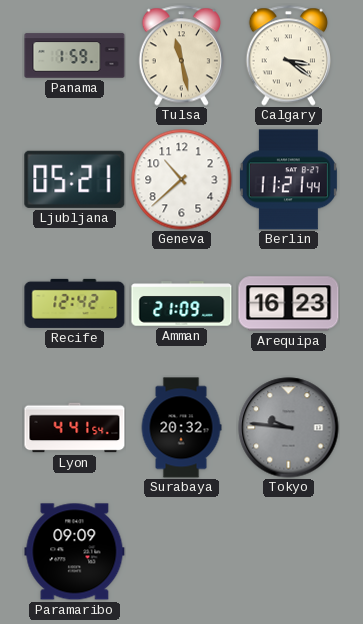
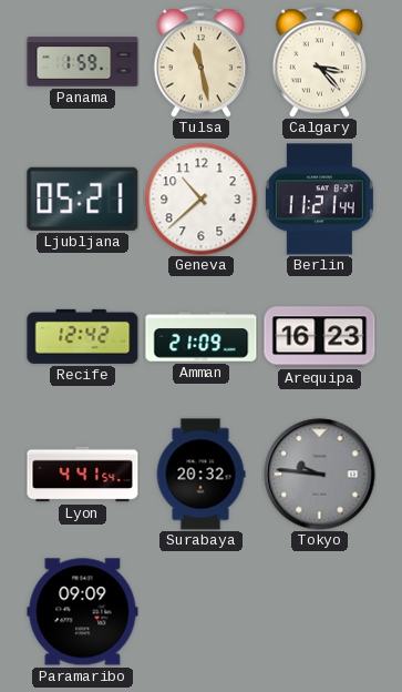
Calgary: 3:21 -> 3:23
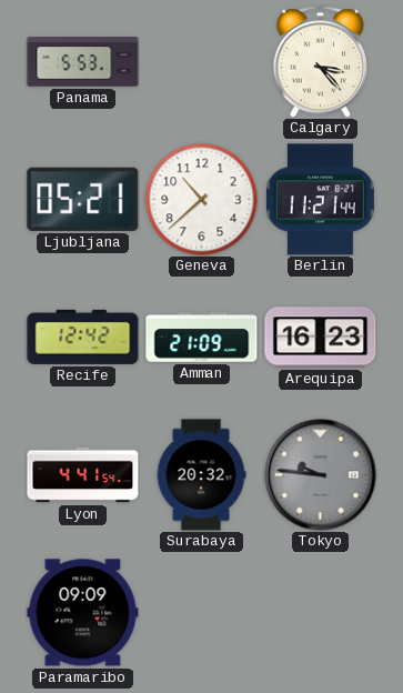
Panama: 1:59 -> 5:53
Tulsa: 11:28 -> none
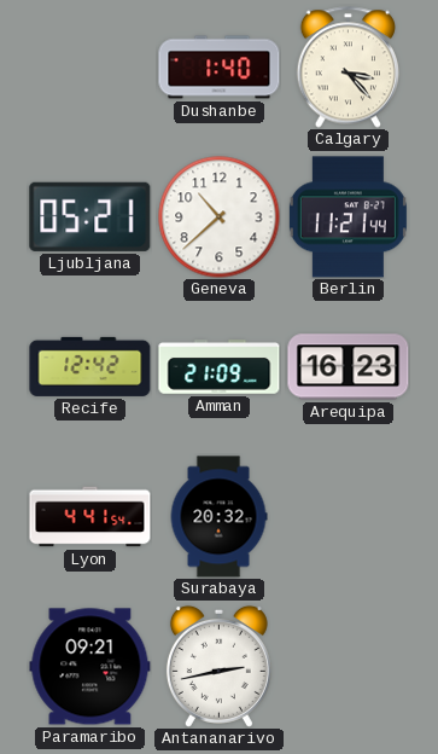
Panama: 5:53 -> none
Dushanbe: none -> 1:40
Tokyo: 9:46 -> none
Paramaribo: 09:09 -> 09:21
Antananarivo: none -> 2:43
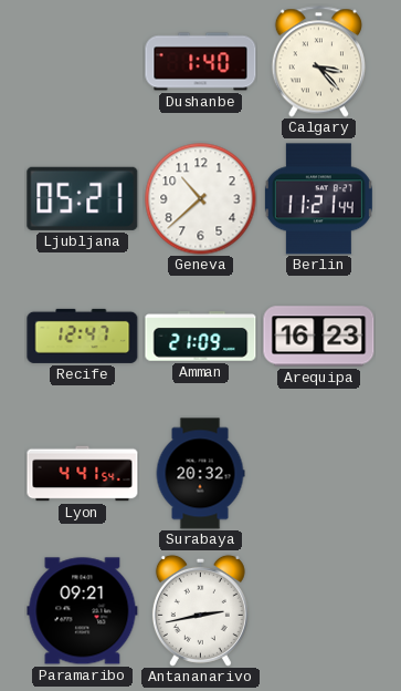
Recife: 12:42 -> 12:47
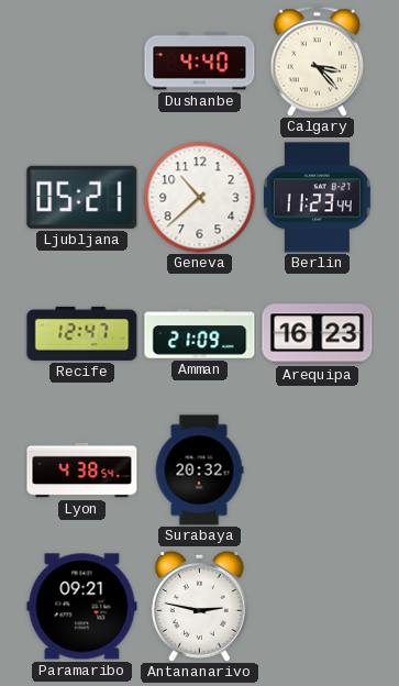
Dushanbe: 1:40 -> 4:40
Berlin: 11:21 -> 11:23
Lyon: 4:41 -> 4:38
Antananarivo: 2:43 -> 2:47
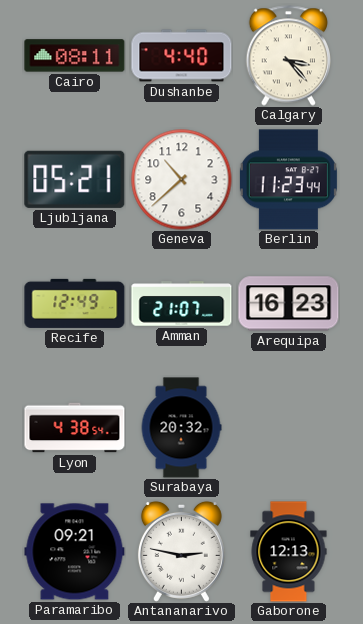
Cairo: none -> 08:11
Recife: 12:47 -> 12:49
Amman: 21:09 -> 21:07
Gaborone: none -> 12:13
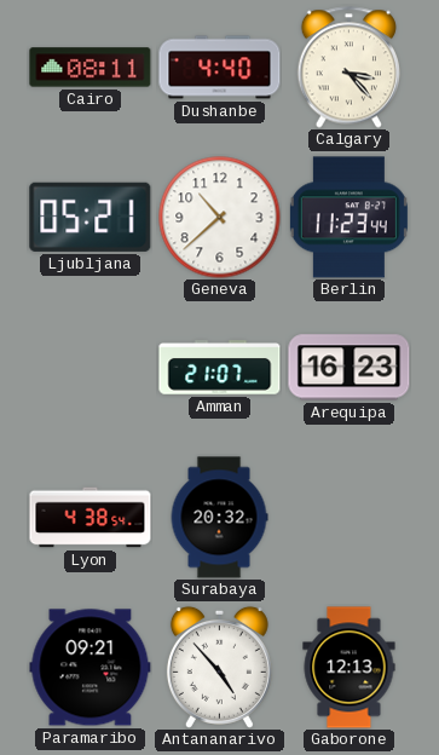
Recife: 12:49 -> none
Antananarivo: 2:47 -> 4:53
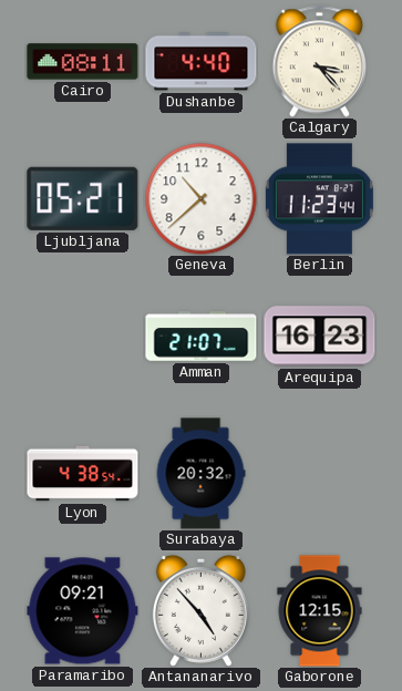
Gaborone: 12:13 -> 12:15
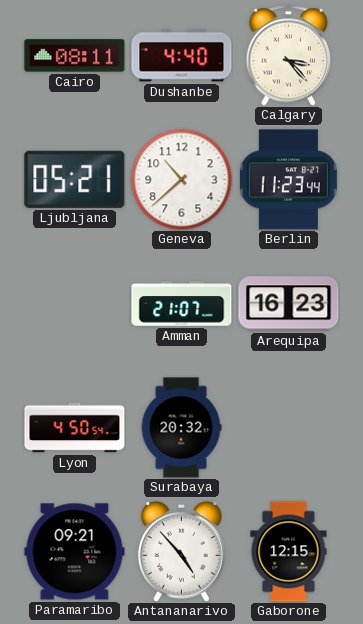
Lyon: 4:38 -> 4:50
